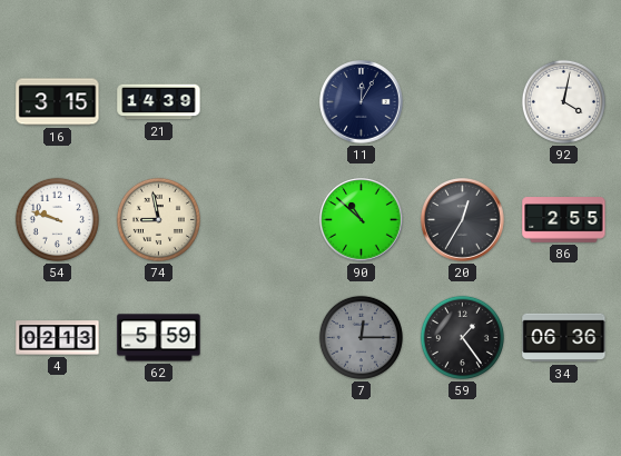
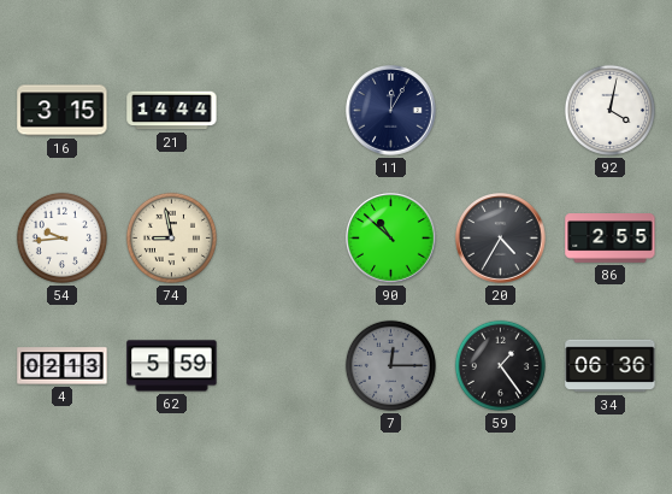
21: 14:39 -> 14:44
54: 9:48 -> 9:44
20: 12:35 -> 4:35
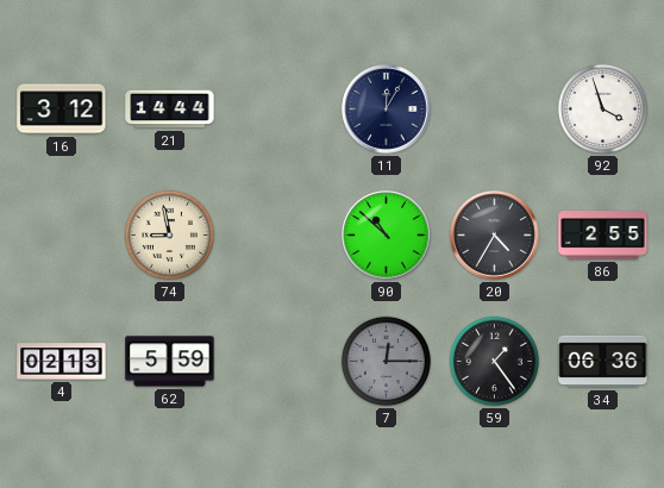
16: 3:15 -> 3:12
92: 4:02 -> 3:57
54: 9:44 -> none
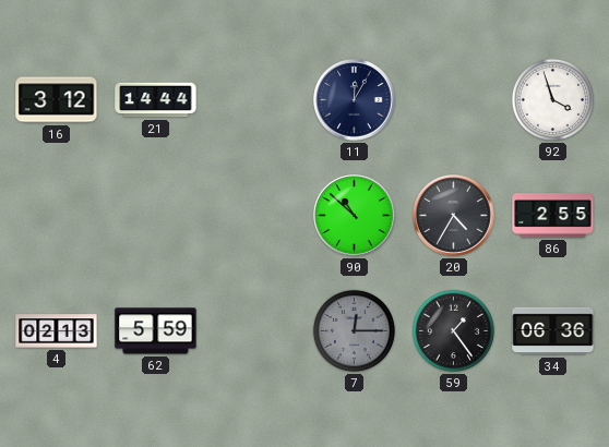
74: 8:58 -> none
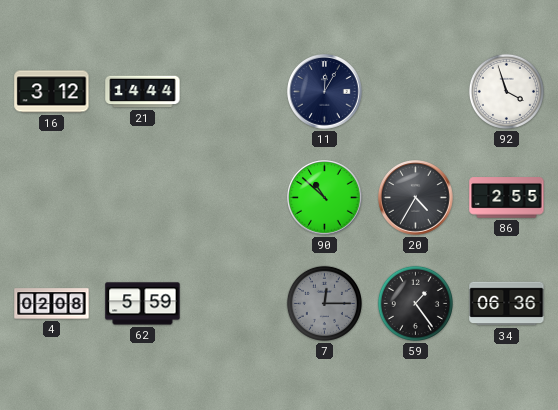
4: 02:13 -> 02:08
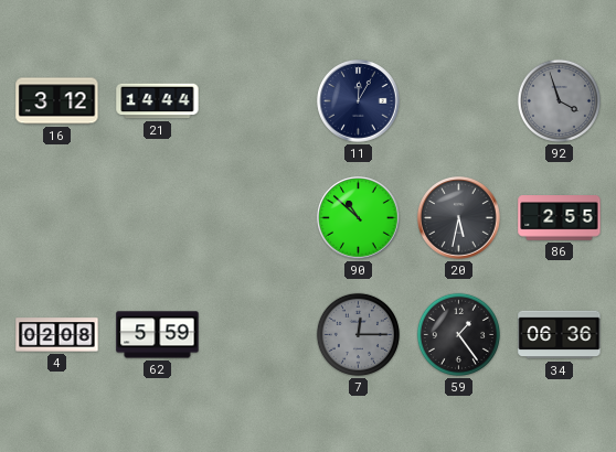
92 dial: white -> grey
20: 4:35 -> 5:32
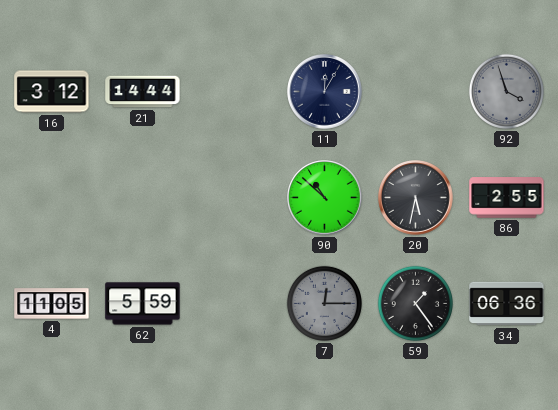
4: 02:08 -> 11:05
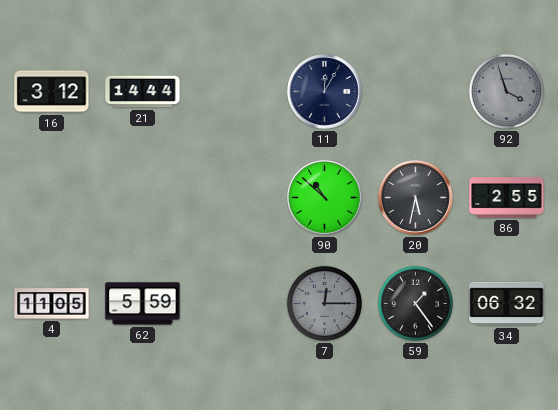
34: 06:36 -> 06:32
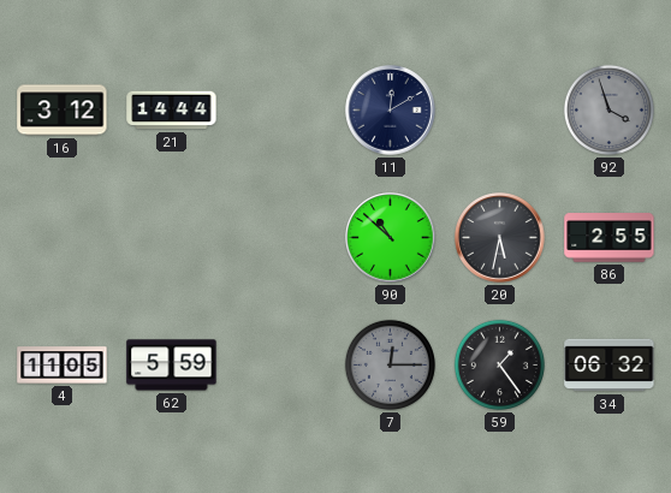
11: 12:05 -> 12:10
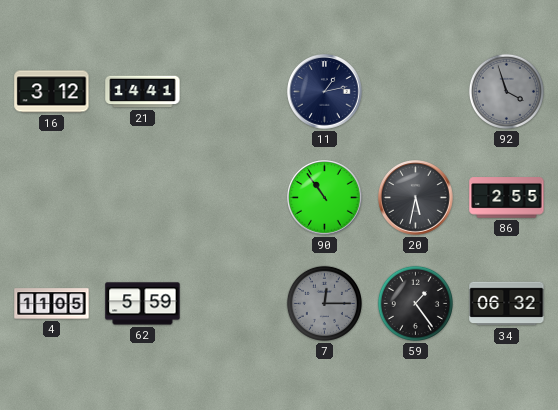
21: 14:44 -> 14:41
11: 12:10 -> 1:13
90: 10:52 -> 10:54
